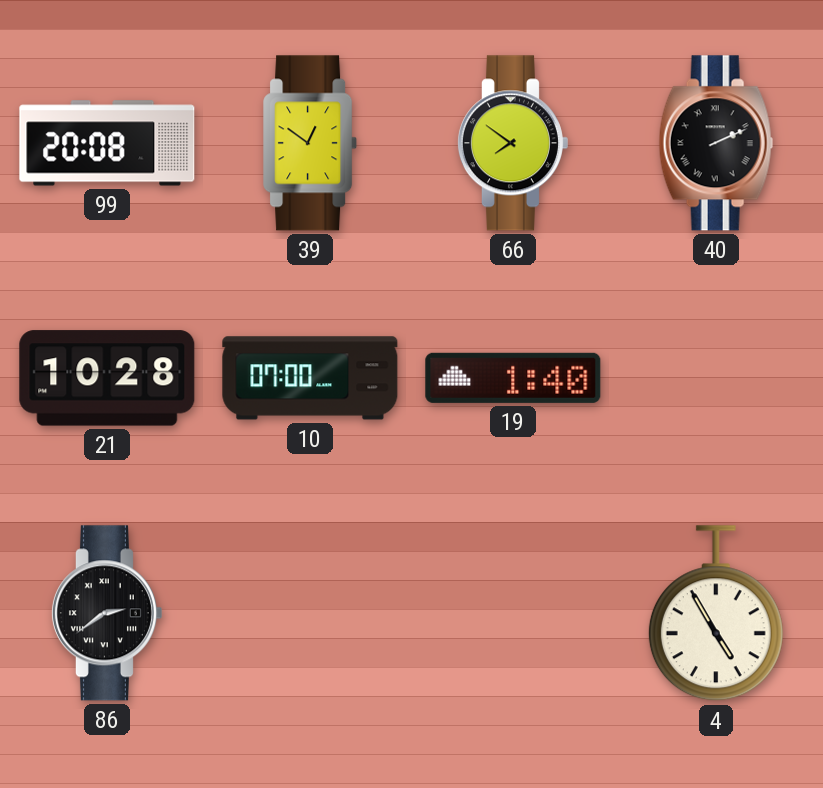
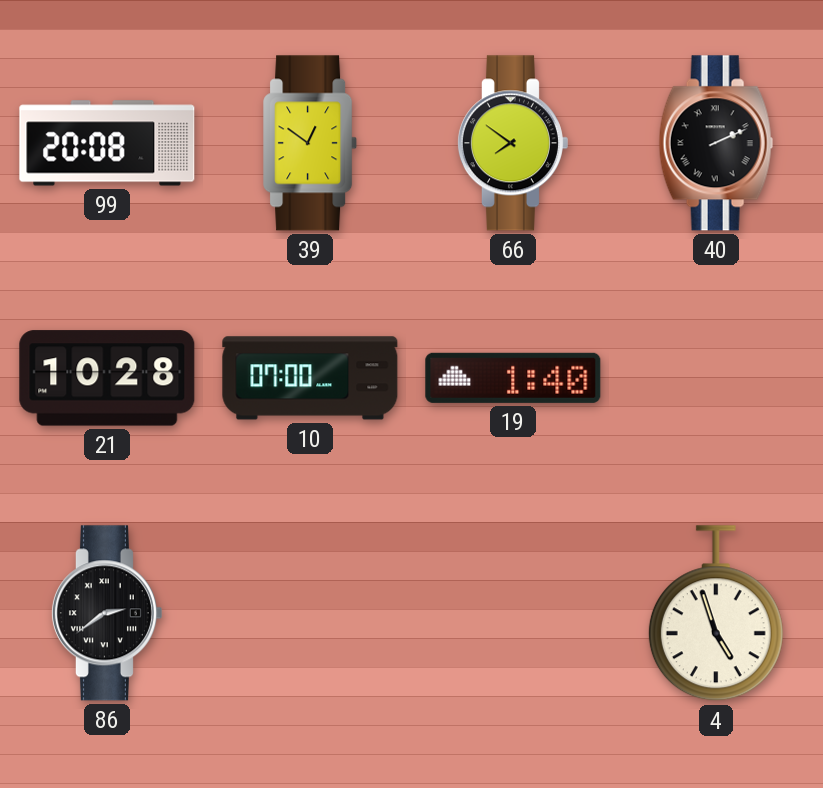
4: 4:55 -> 4:57
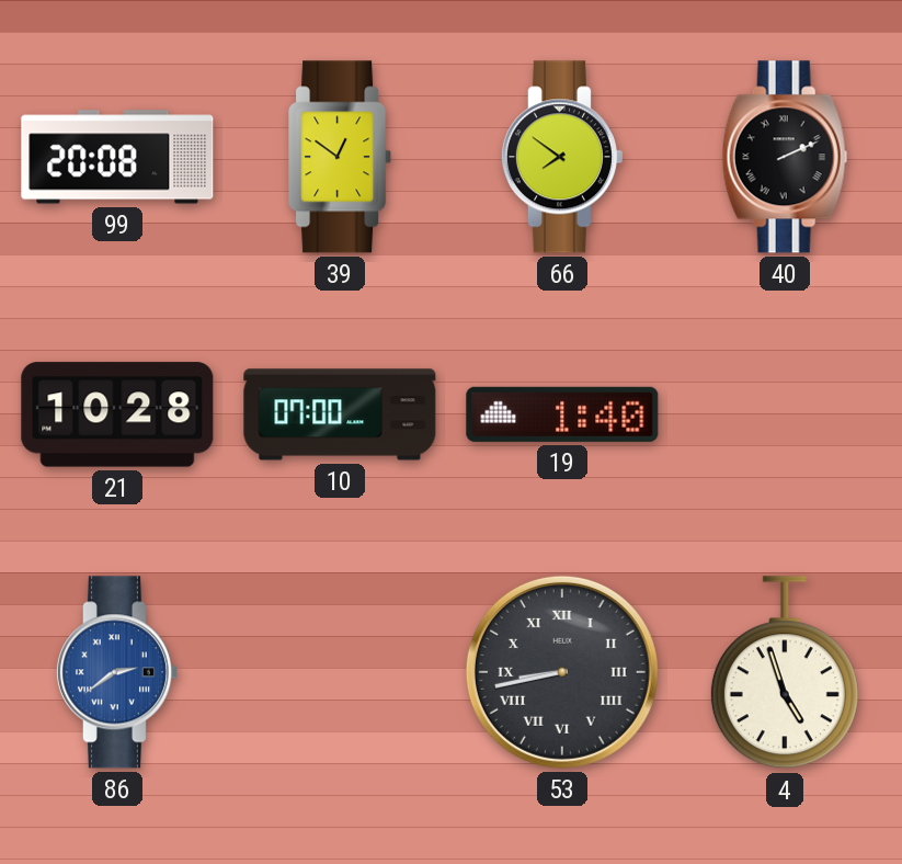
86 dial: black -> blue
53: none -> 8:43
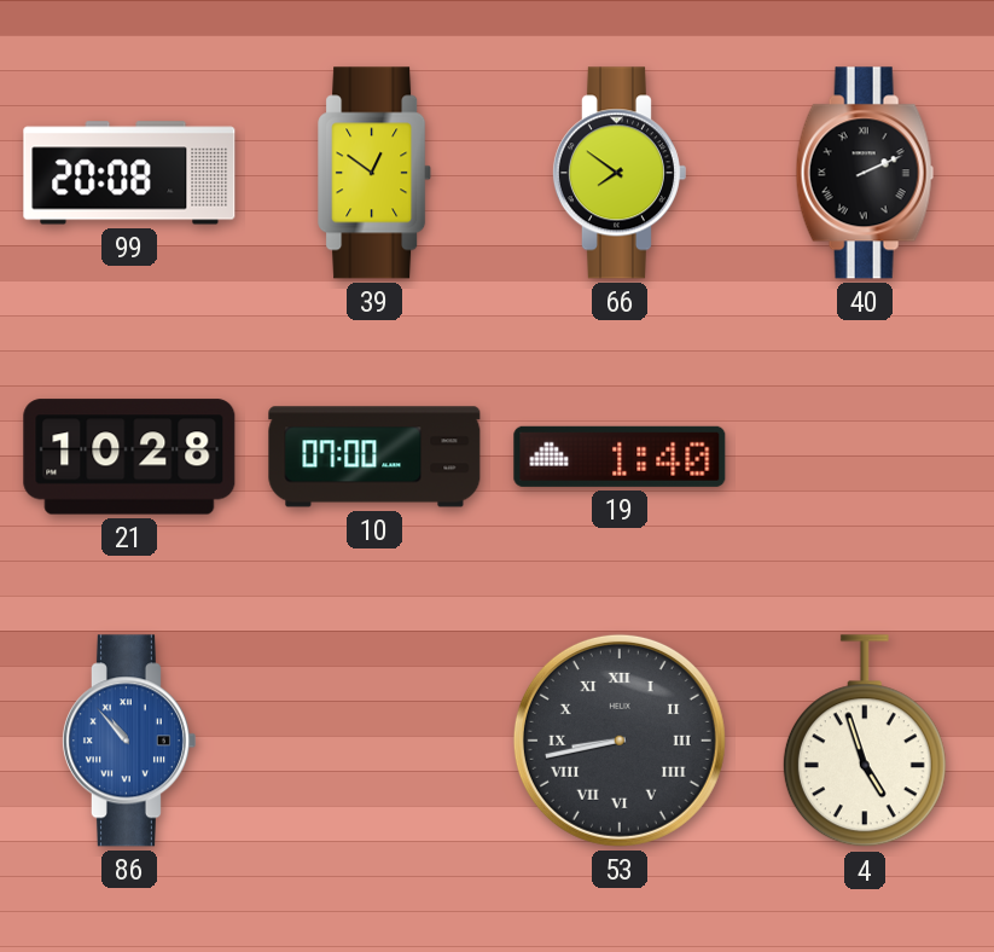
86: 2:39 -> 10:53
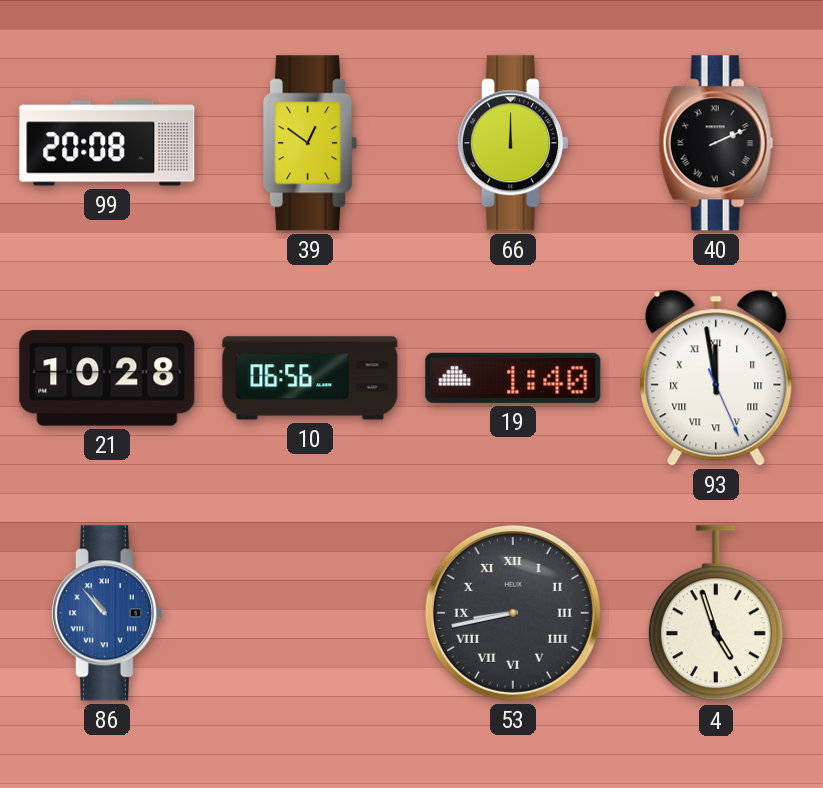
66: 7:51 -> 12:00
10: 07:00 -> 06:56
93: none -> 11:58
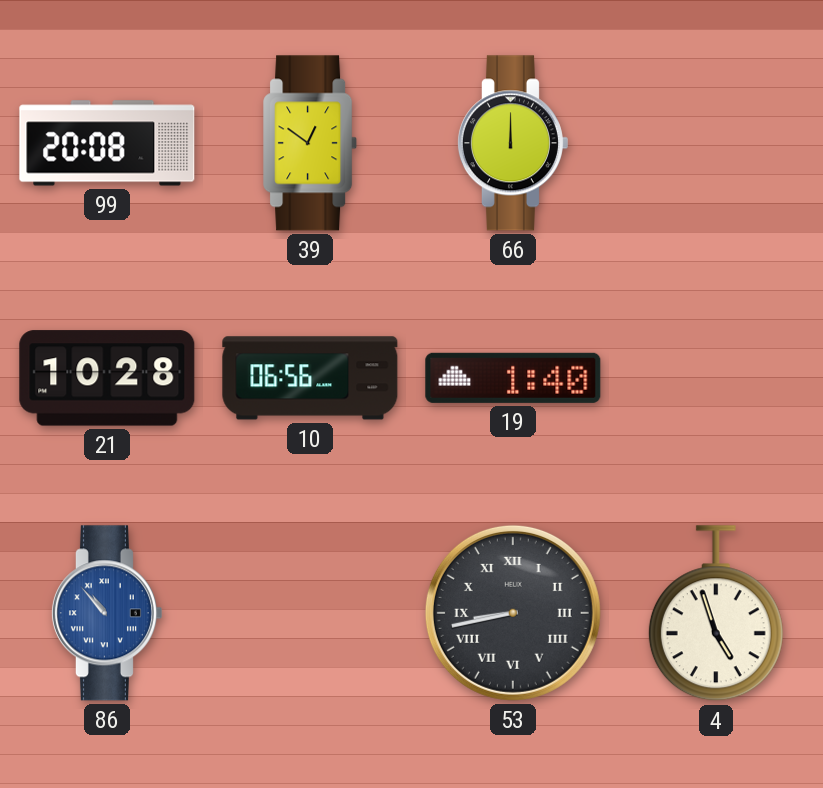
40: 2:11 -> none
93: 11:58 -> none
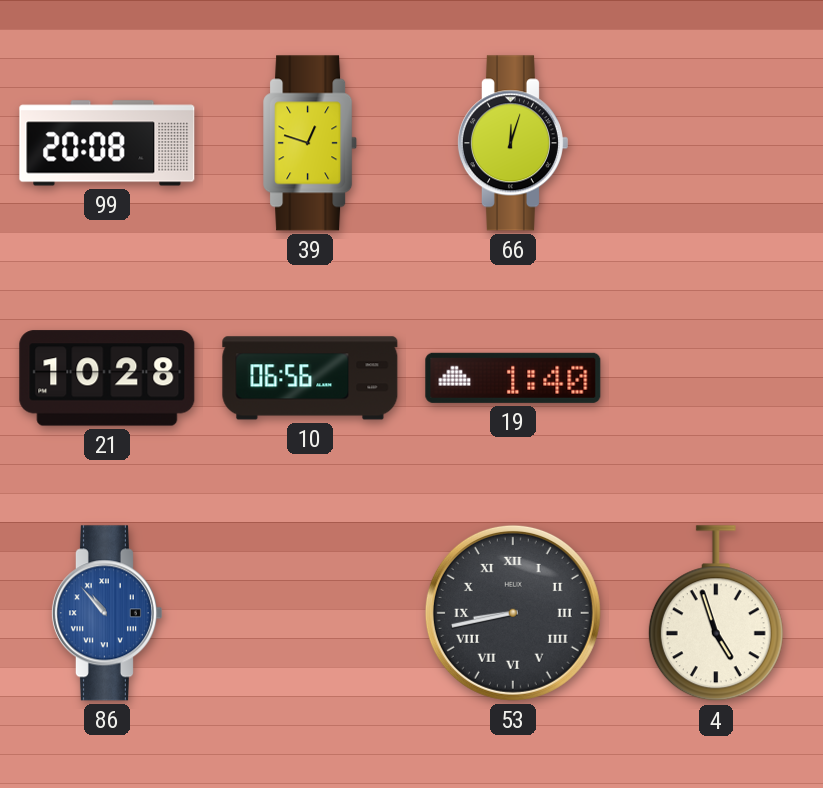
39: 12:51 -> 12:48
66: 12:00 -> 12:03
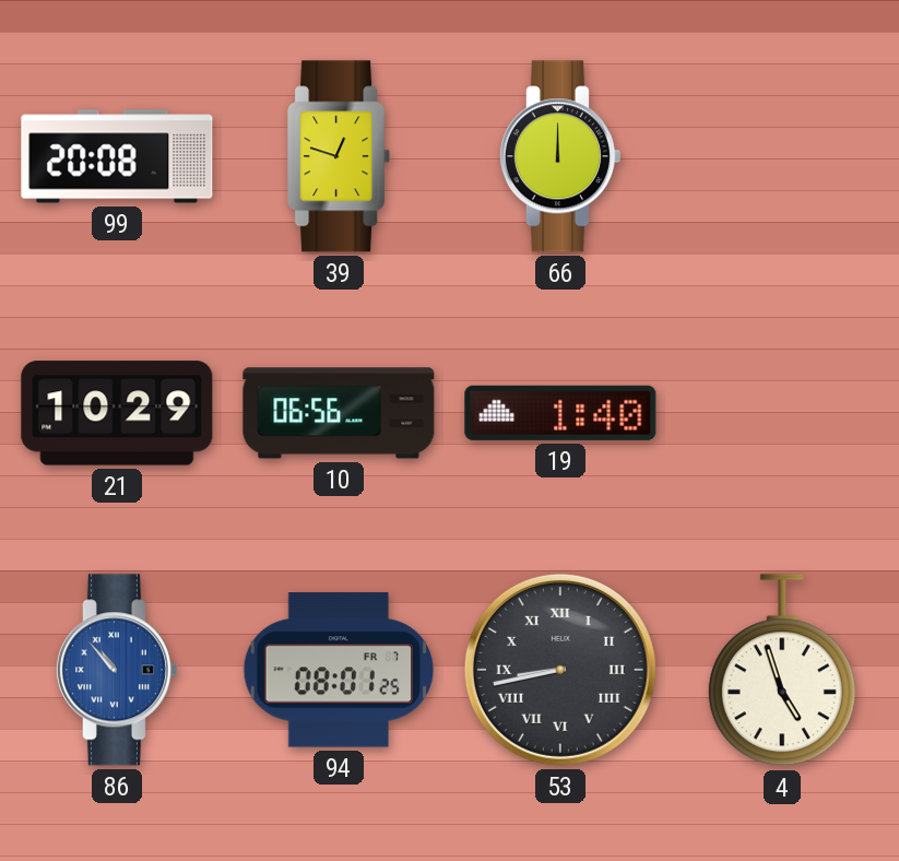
66: 12:03 -> 12:00
21: 10:28 -> 10:29
94: none -> 08:01
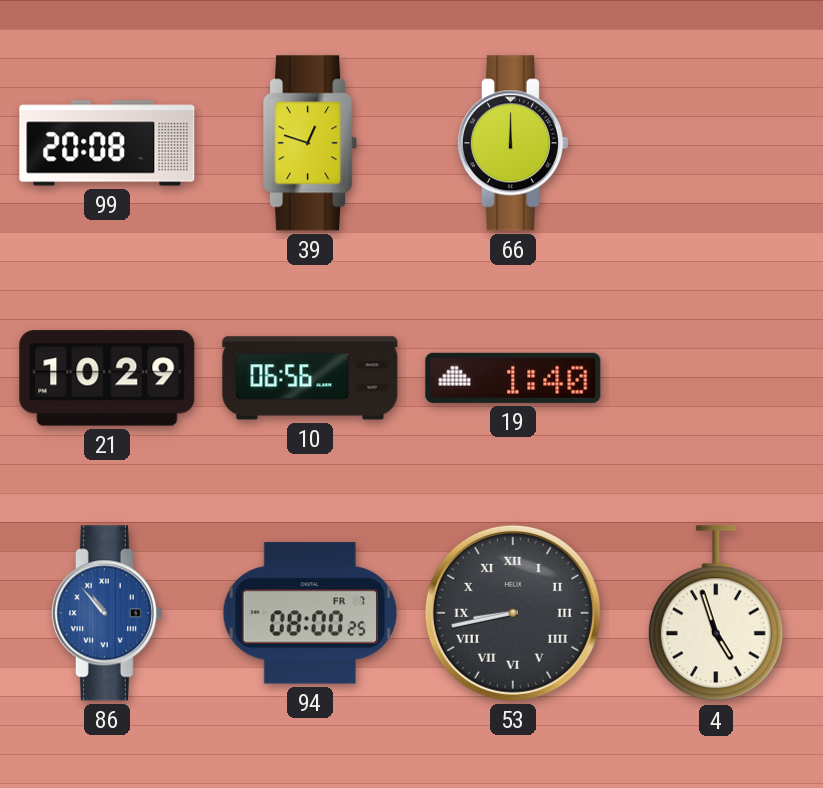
94: 08:01 -> 08:00
